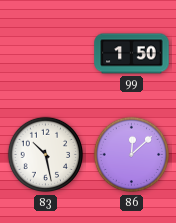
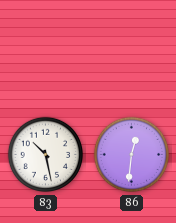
99: 1:50 -> none
86: 12:08 -> 12:31
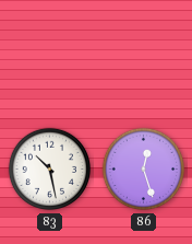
86: 12:31 -> 12:27
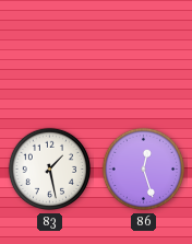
83: 10:28 -> 1:28
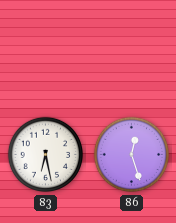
83: 1:28 -> 6:28
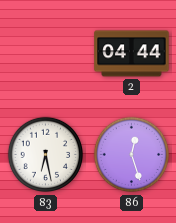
2: none -> 04:44
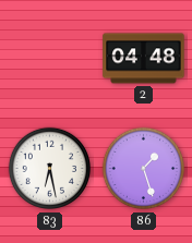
2: 04:44 -> 04:48
86: 12:27 -> 1:27
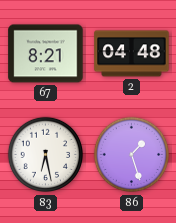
67: none -> 8:21
